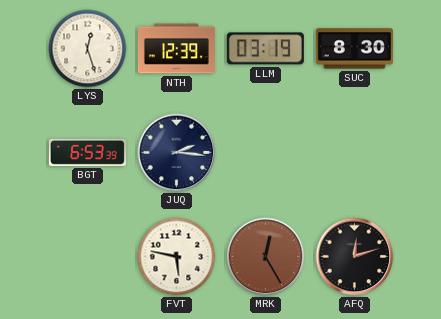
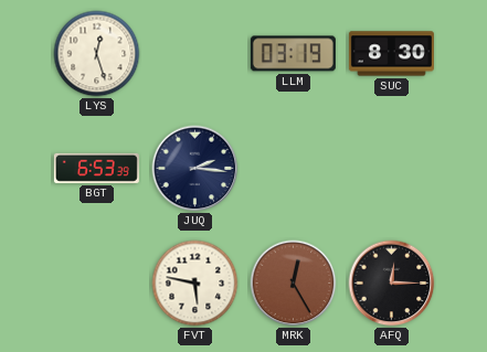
NTH: 12:39 -> none
AFQ: 12:12 -> 12:15
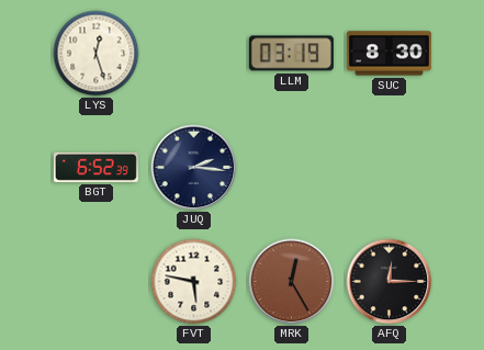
BGT: 6:53 -> 6:52
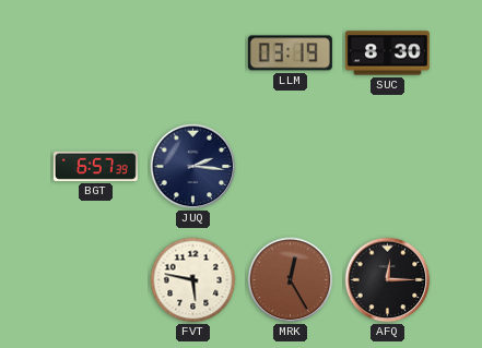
LYS: 12:27 -> none
BGT: 6:52 -> 6:57
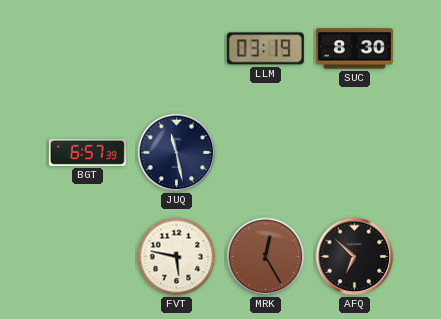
JUQ: 2:16 -> 11:28
AFQ: 12:15 -> 6:52
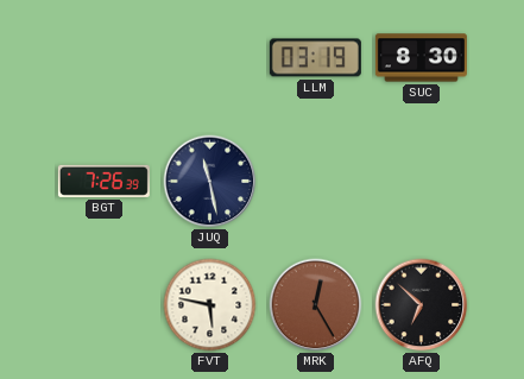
BGT: 6:57 -> 7:26
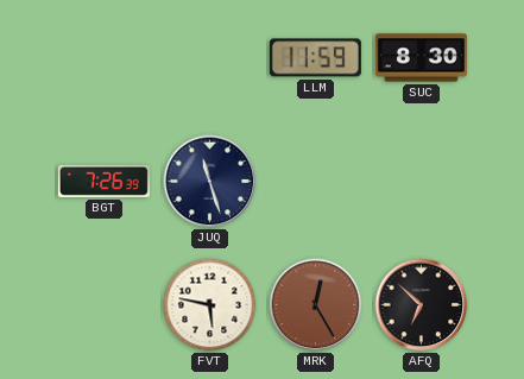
LLM: 03:19 -> 11:59
JUQ: 11:28 -> 11:27
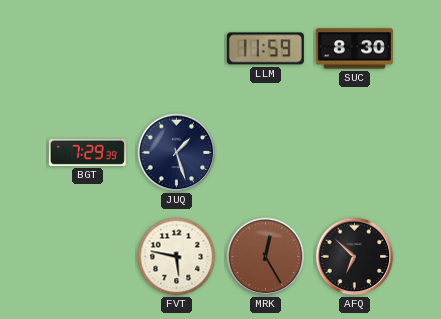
BGT: 7:26 -> 7:29
JUQ: 11:27 -> 1:27
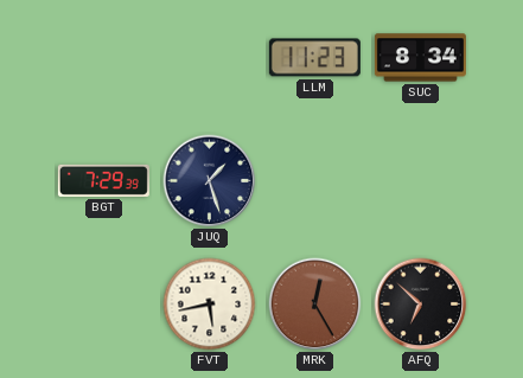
LLM: 11:59 -> 11:23
SUC: 8:30 -> 8:34
FVT: 5:47 -> 5:43
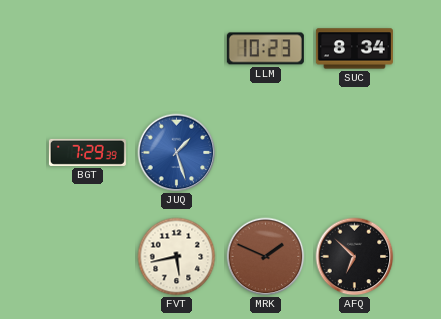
LLM: 11:23 -> 10:23
JUQ dial: navy -> blue
MRK: 12:25 -> 1:49
